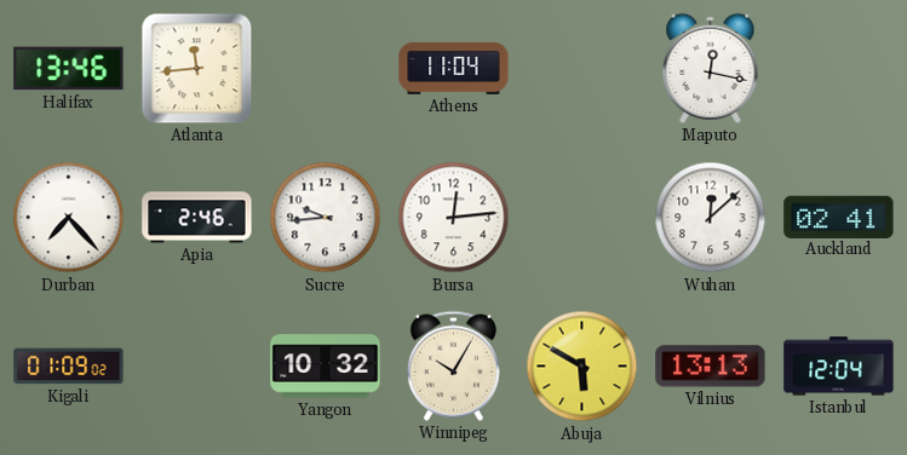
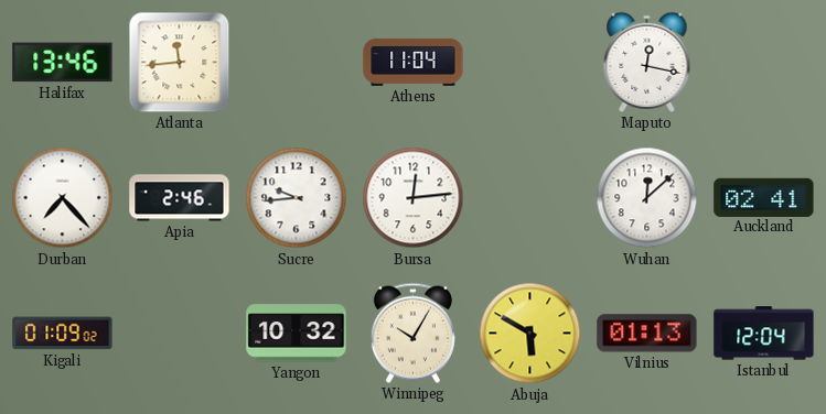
Vilnius: 13:13 -> 01:13
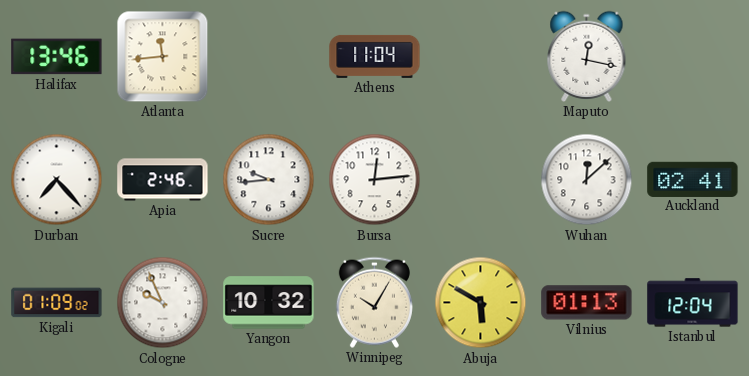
Cologne: none -> 9:56
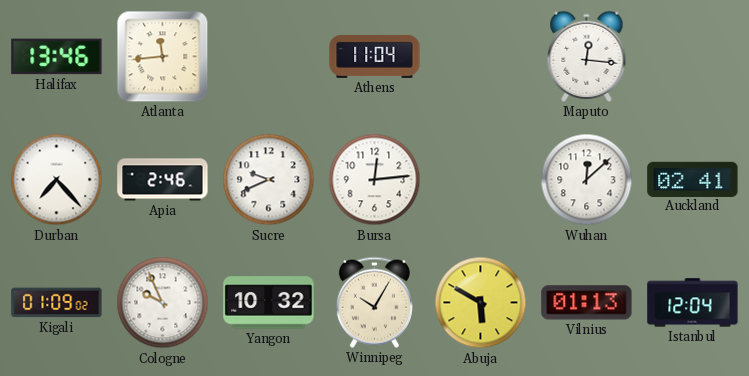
Maputo: 12:17 -> 12:16
Sucre: 9:44 -> 9:41
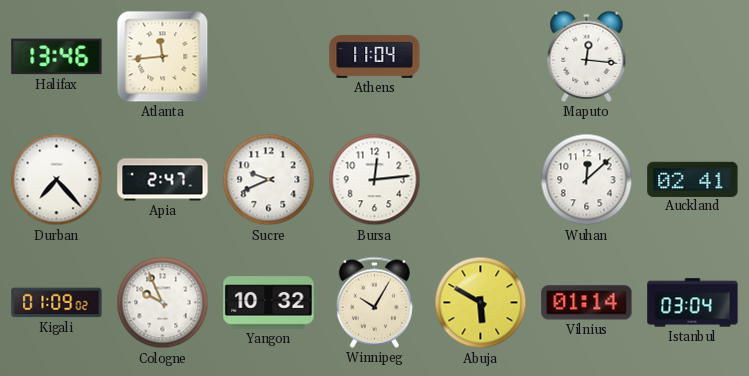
Apia: 2:46 -> 2:47
Vilnius: 01:13 -> 01:14
Istanbul: 12:04 -> 03:04
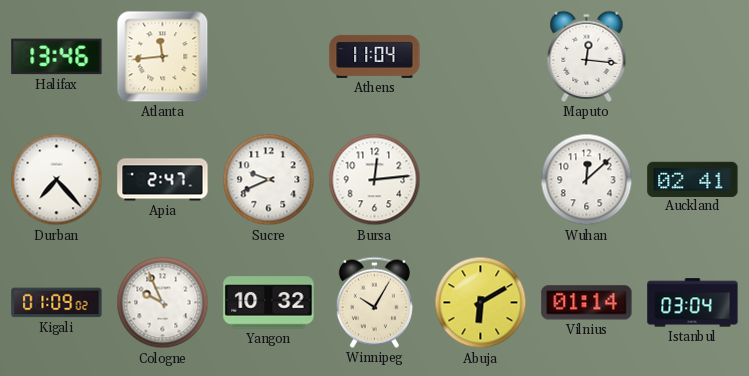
Abuja: 5:50 -> 6:10
